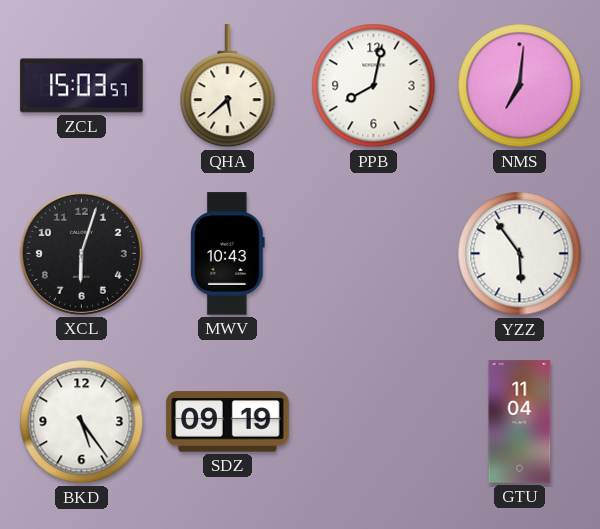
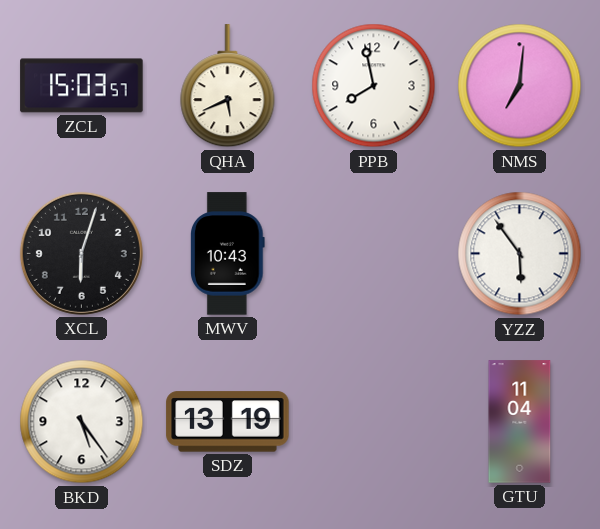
QHA: 5:38 -> 5:41
PPB: 8:02 -> 7:58
SDZ: 09:19 -> 13:19
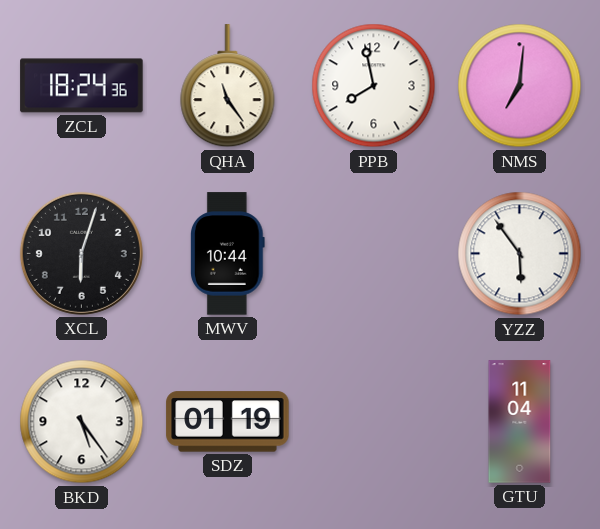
ZCL: 15:03 -> 18:24
QHA: 5:41 -> 11:24
MWV: 10:43 -> 10:44
SDZ: 13:19 -> 01:19
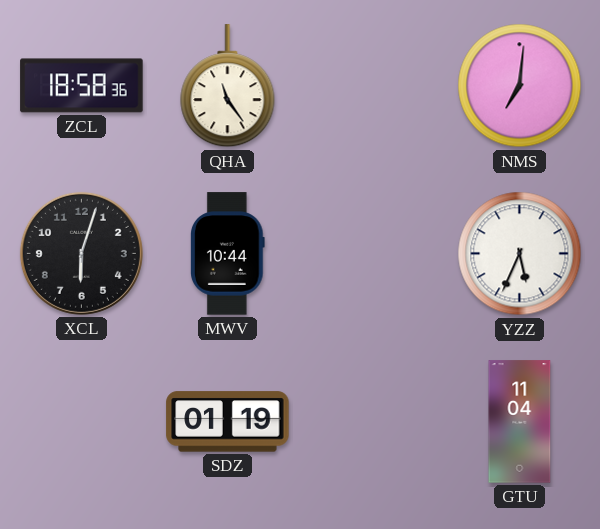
ZCL: 18:24 -> 18:58
PPB: 7:58 -> none
YZZ: 5:54 -> 5:34
BKD: 5:24 -> none
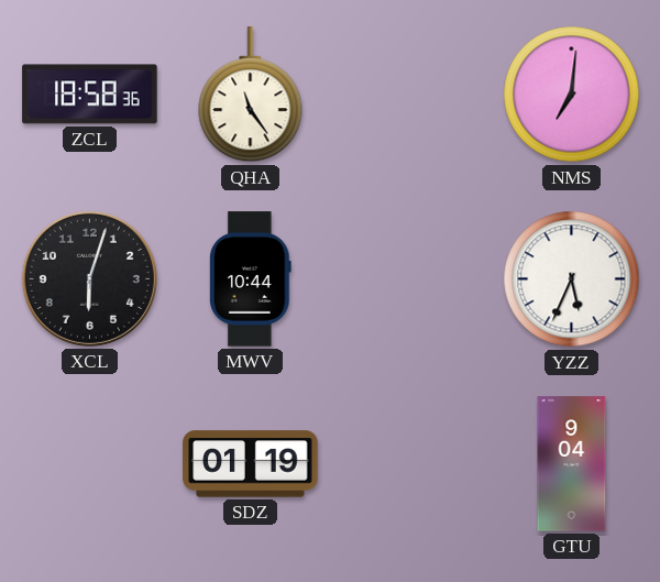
GTU: 11:04 -> 9:04
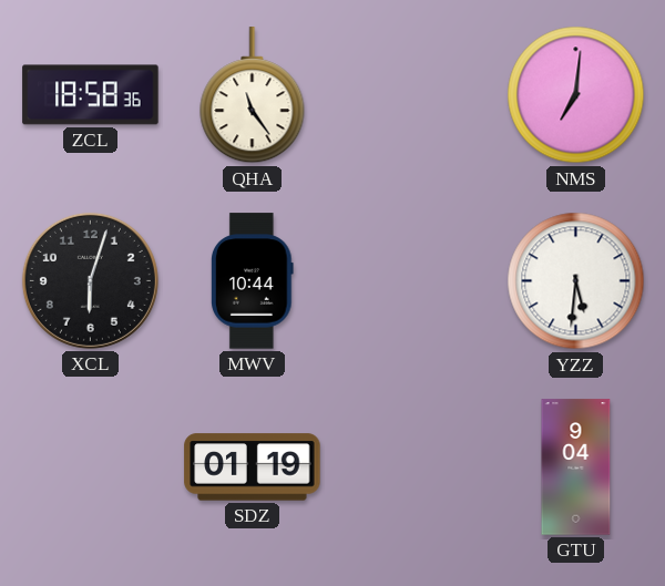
YZZ: 5:34 -> 5:31
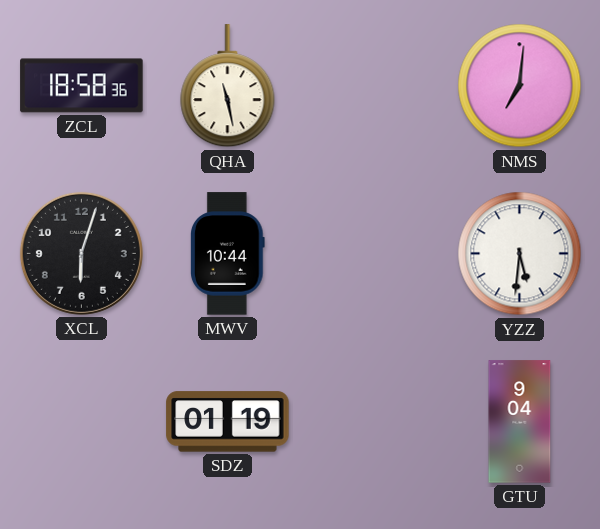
QHA: 11:24 -> 11:28
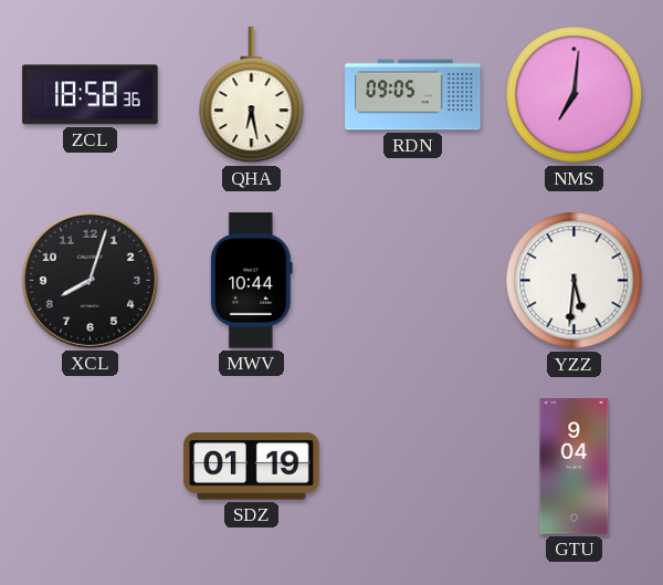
QHA: 11:28 -> 6:28
RDN: none -> 09:05
XCL: 6:03 -> 8:03
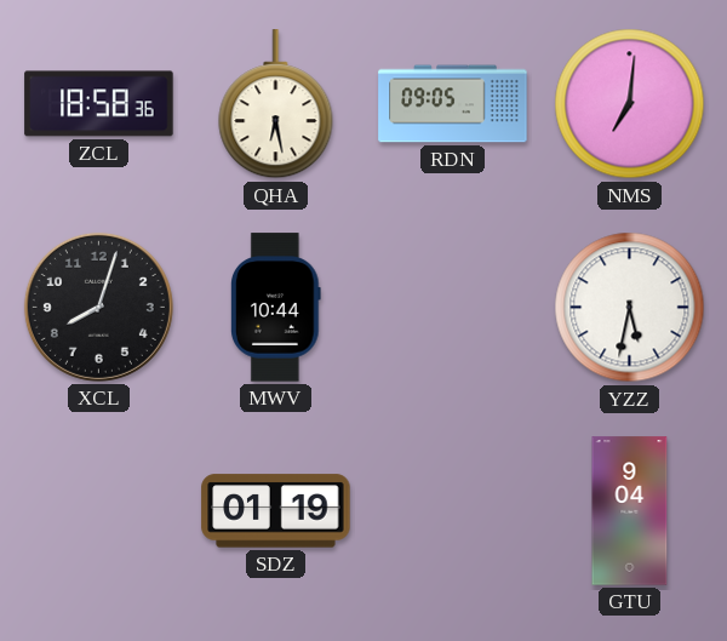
YZZ: 5:31 -> 5:32
